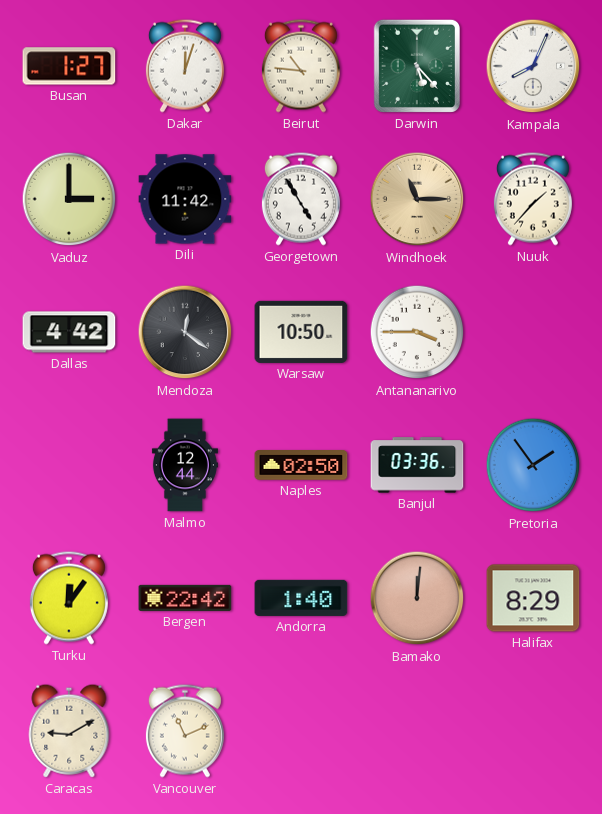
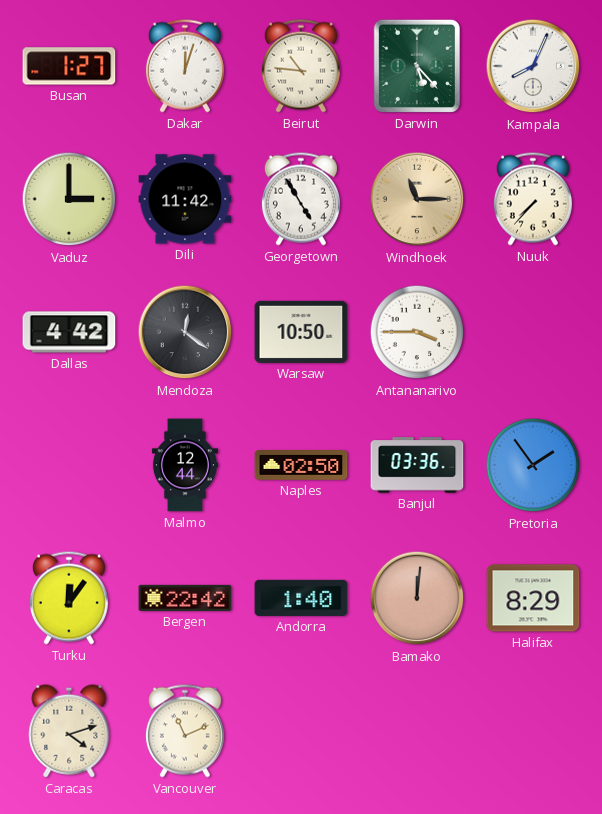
Nuuk: 1:37 -> 7:37
Caracas: 9:10 -> 4:12
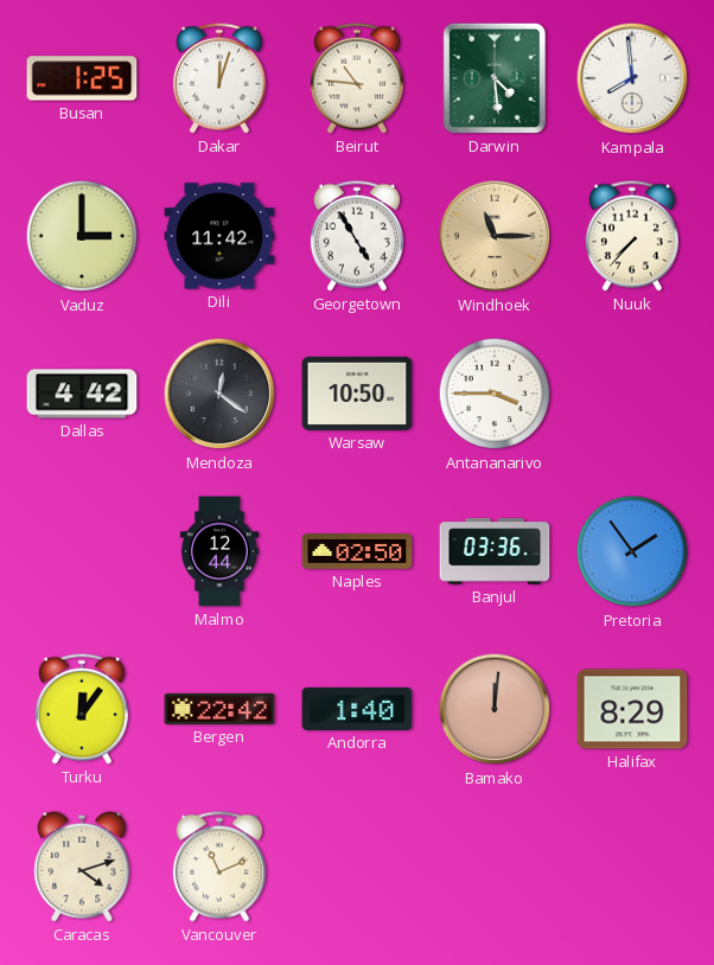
Busan: 1:27 -> 1:25
Darwin: 5:23 -> 4:29
Kampala: 8:04 -> 7:59
